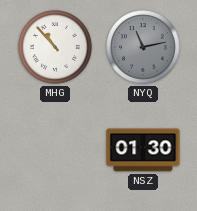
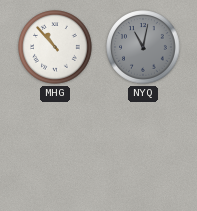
NYQ: 11:13 -> 11:02
NSZ: 01:30 -> none
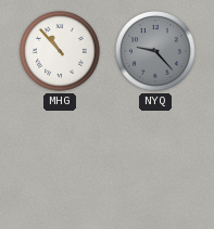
NYQ: 11:02 -> 9:23
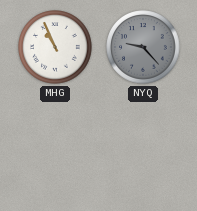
MHG: 10:53 -> 10:56
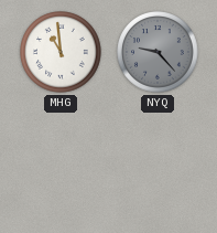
MHG: 10:56 -> 10:59
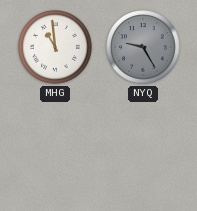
NYQ: 9:23 -> 9:25
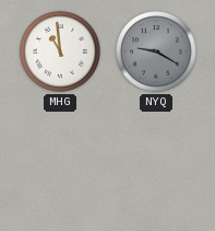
NYQ: 9:25 -> 9:20
